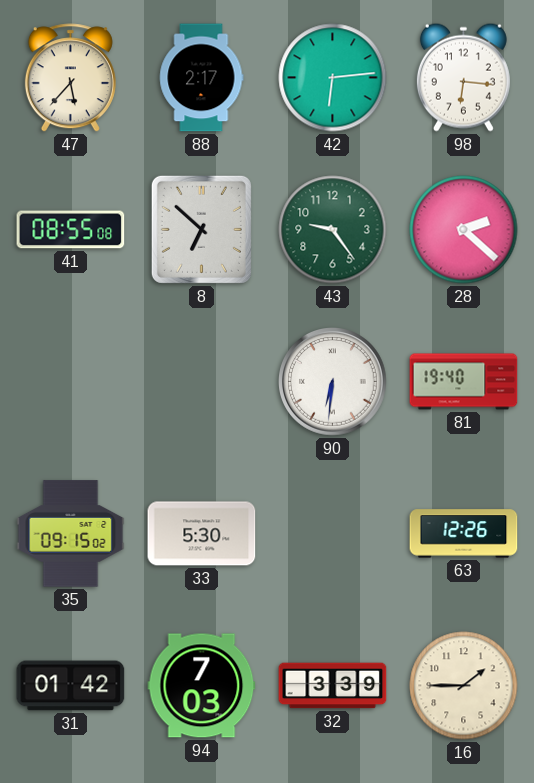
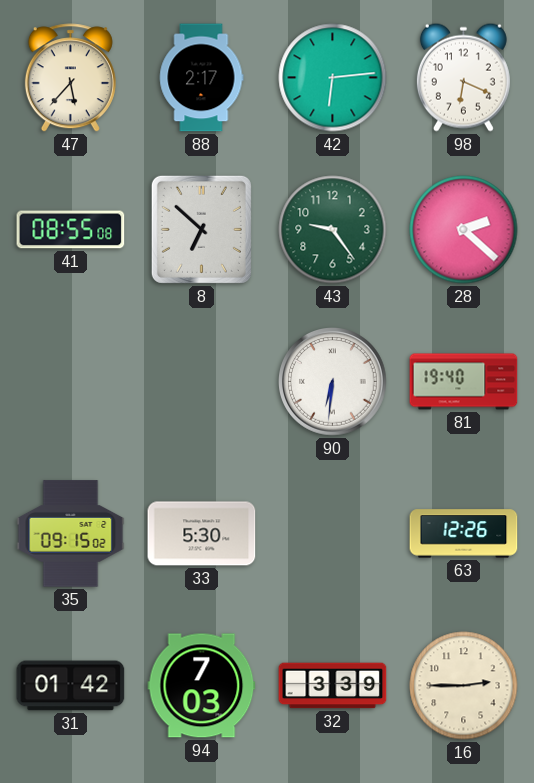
98: 6:16 -> 6:19
16: 1:45 -> 2:45
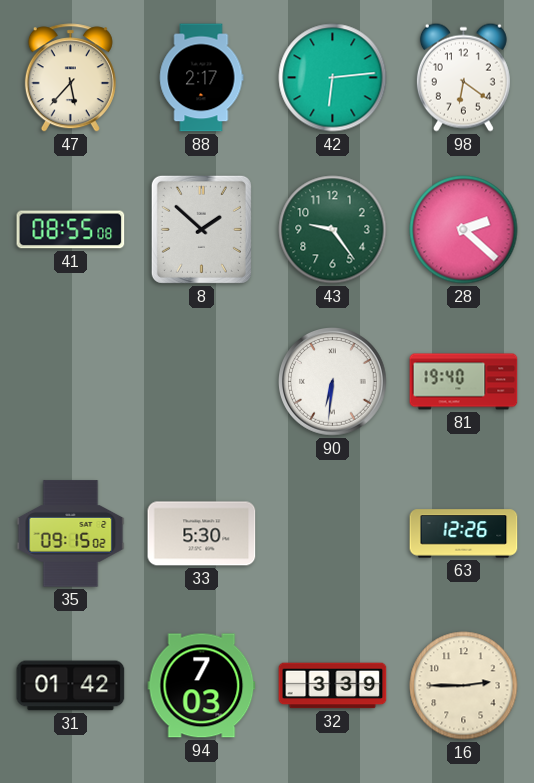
98: 6:19 -> 6:21
8: 6:52 -> 1:52
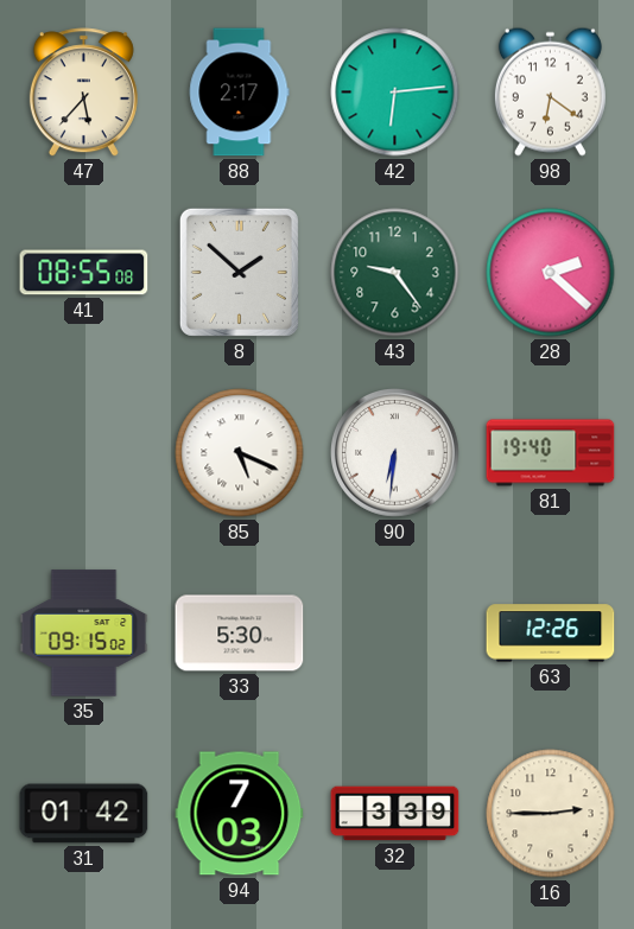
85: none -> 5:19
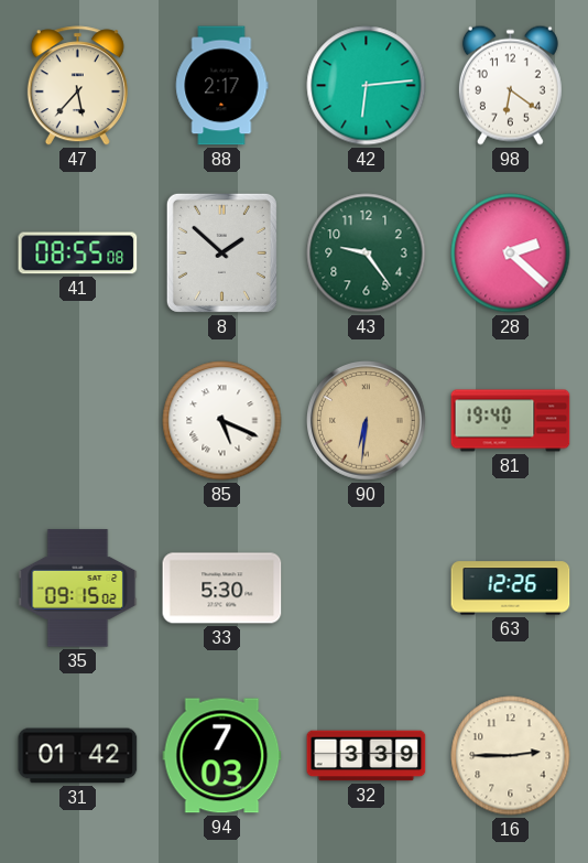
90 dial: white -> champagne
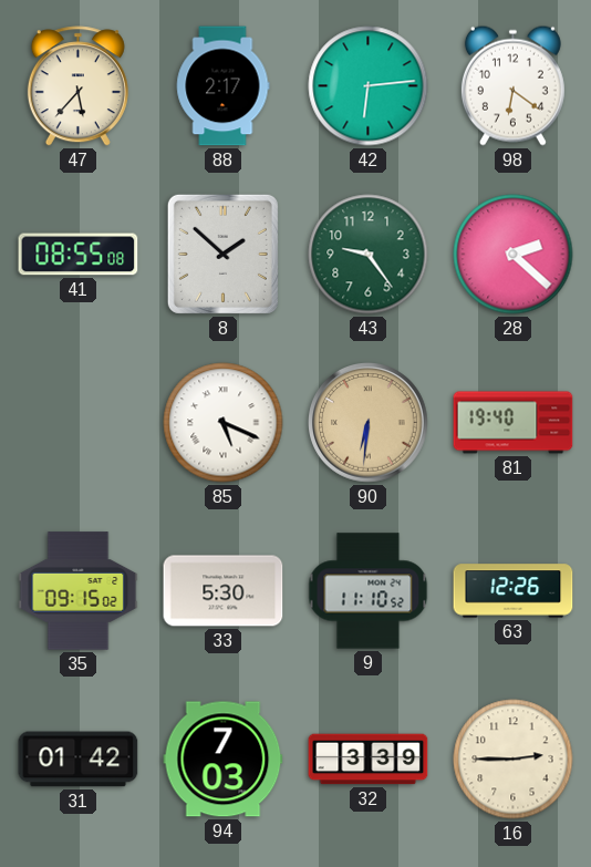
9: none -> 11:10
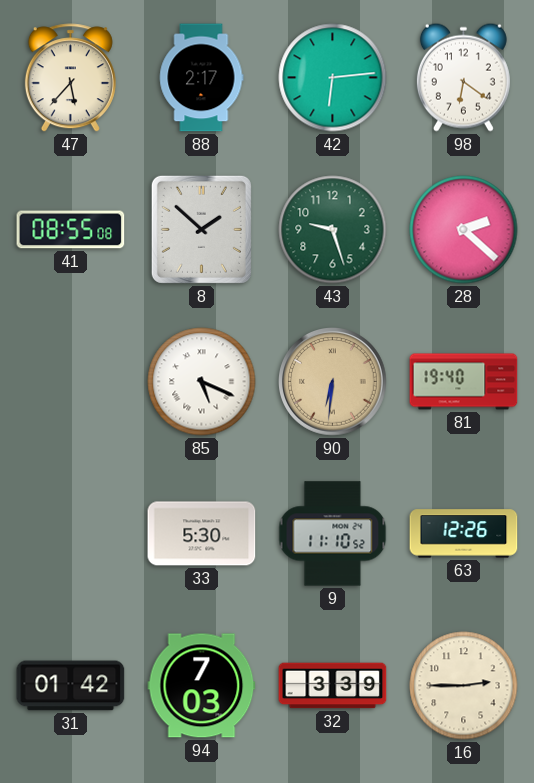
43: 9:24 -> 9:27
35: 09:15 -> none
